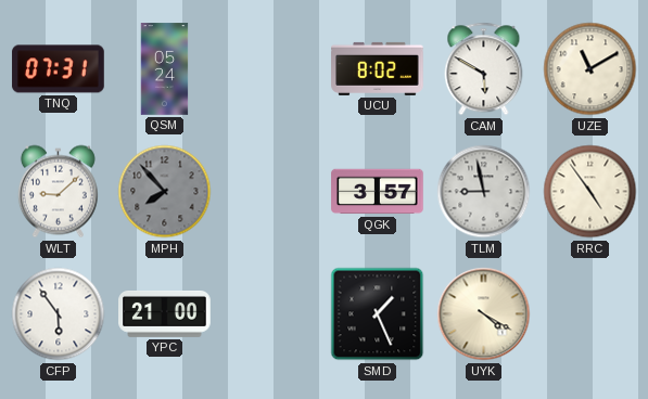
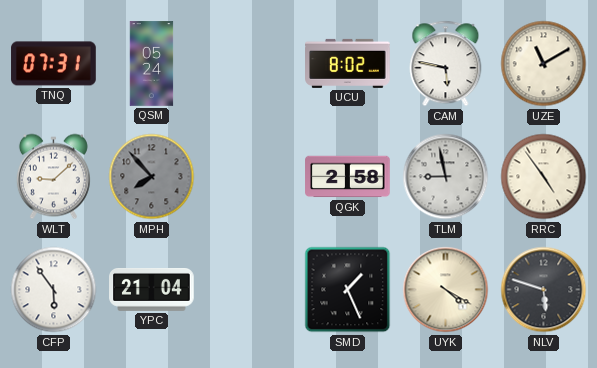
CAM: 5:50 -> 5:47
QGK: 3:57 -> 2:58
YPC: 21:00 -> 21:04
NLV: none -> 5:48
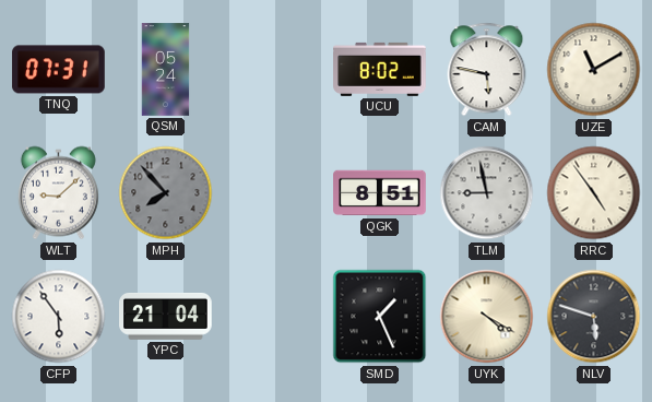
QGK: 2:58 -> 8:51
